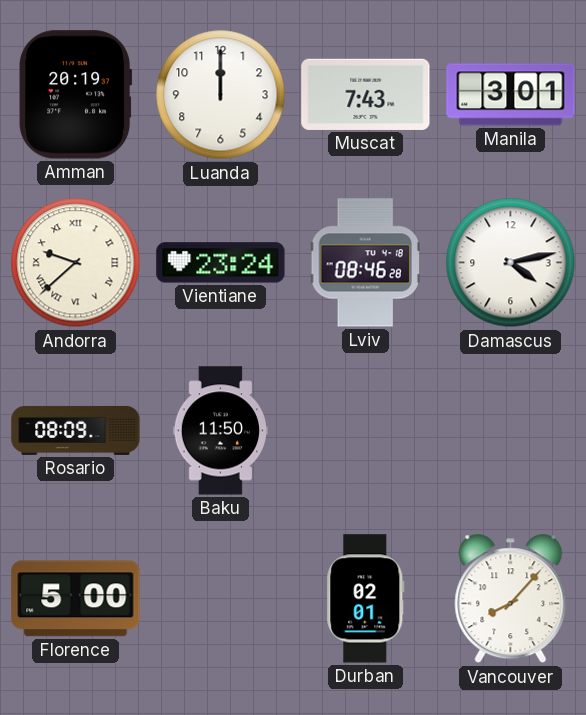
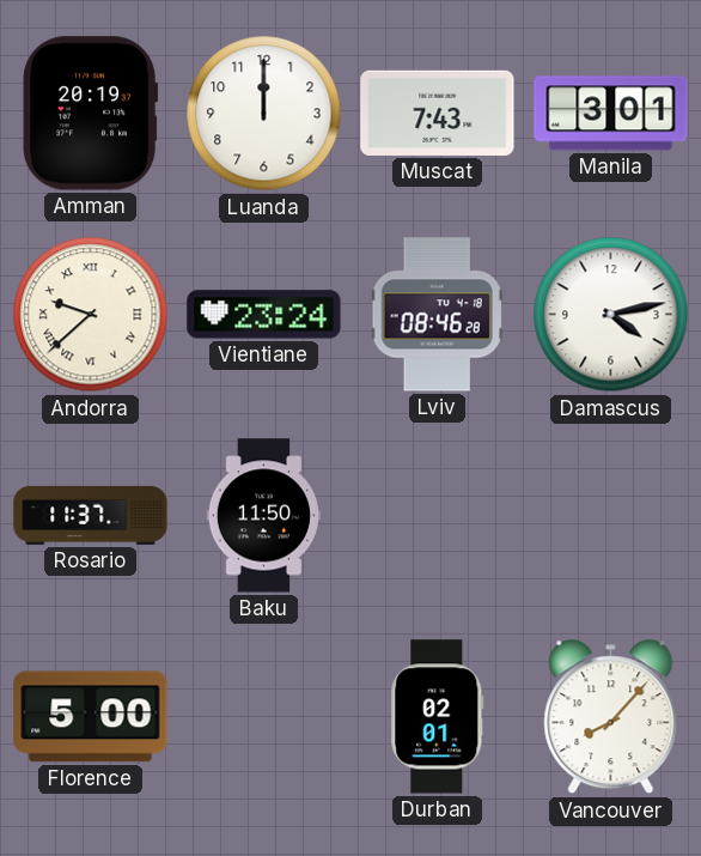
Rosario: 08:09 -> 11:37
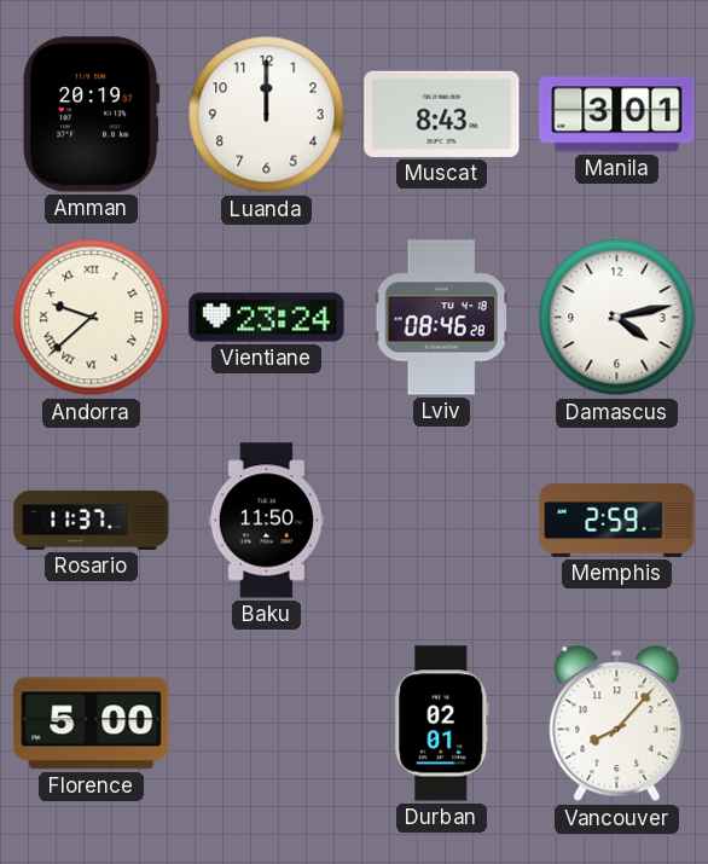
Muscat: 7:43 -> 8:43
Memphis: none -> 2:59
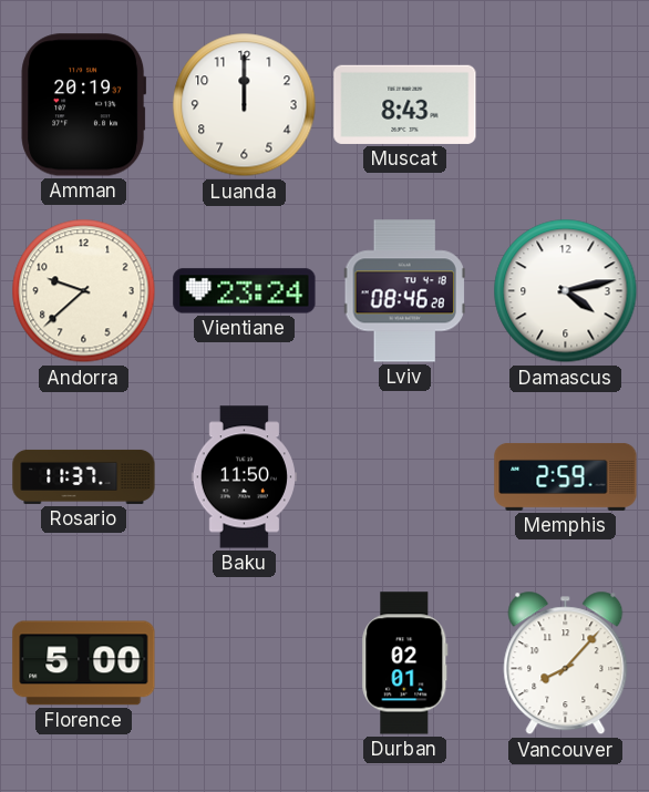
Manila: 3:01 -> none
Andorra numerals: Roman -> Arabic
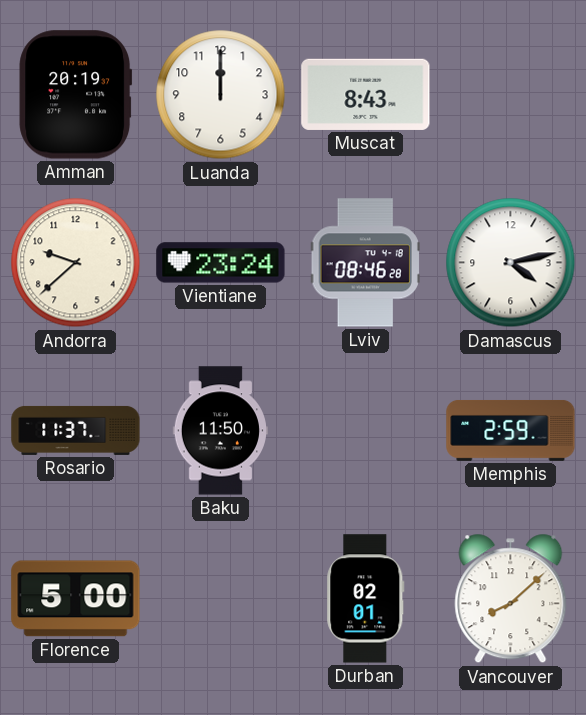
Vancouver: 8:07 -> 8:08
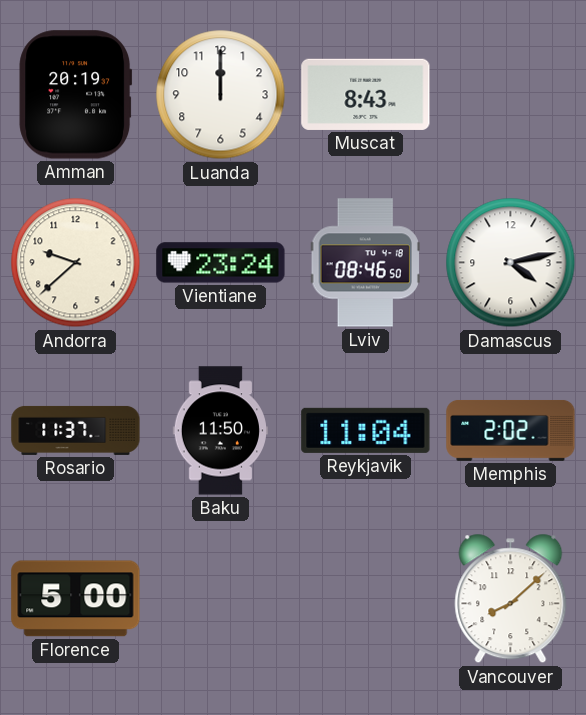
Lviv: 08:46:28 -> 08:46:50
Reykjavik: none -> 11:04
Memphis: 2:59 -> 2:02
Durban: 02:01 -> none
